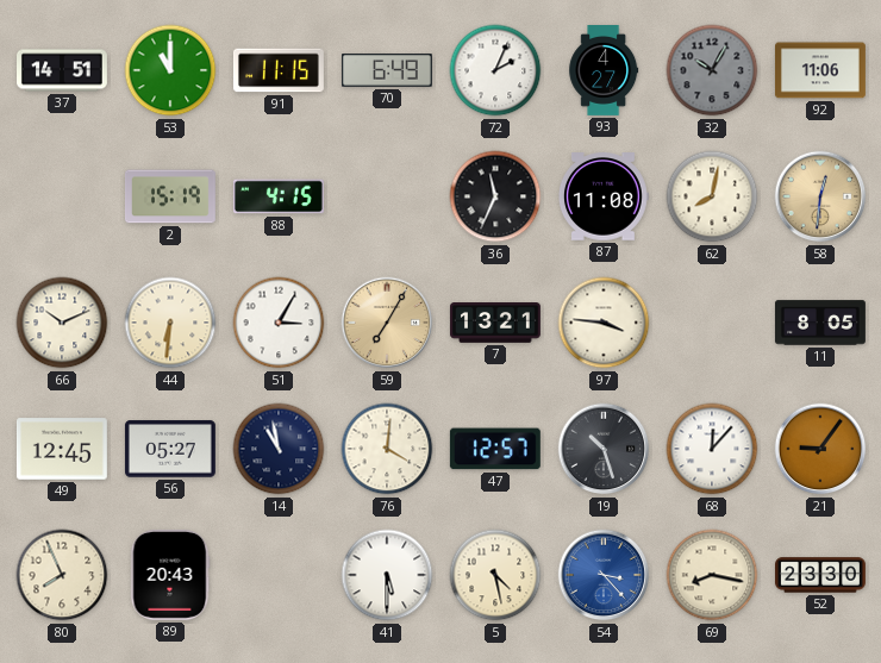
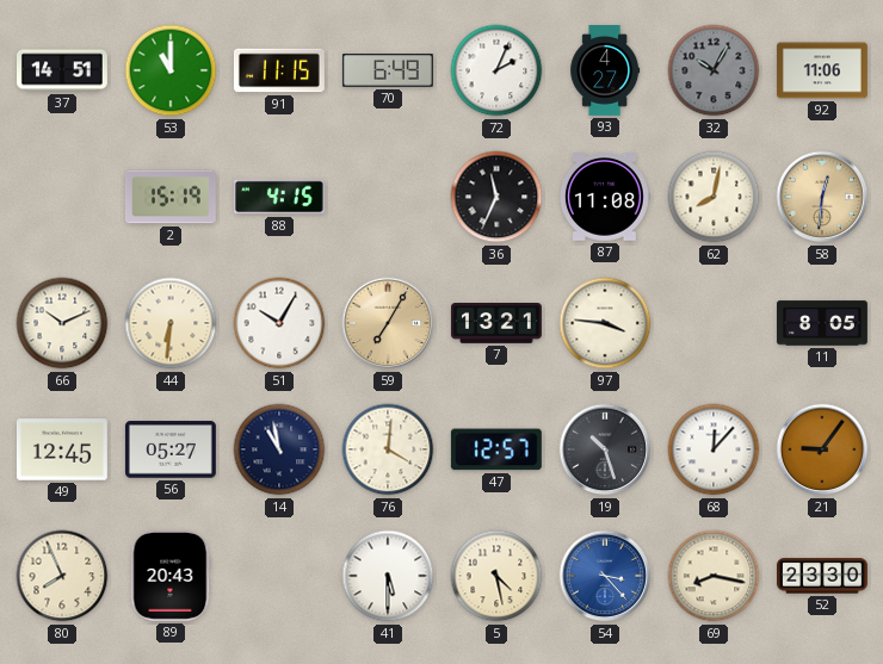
51: 3:05 -> 10:05
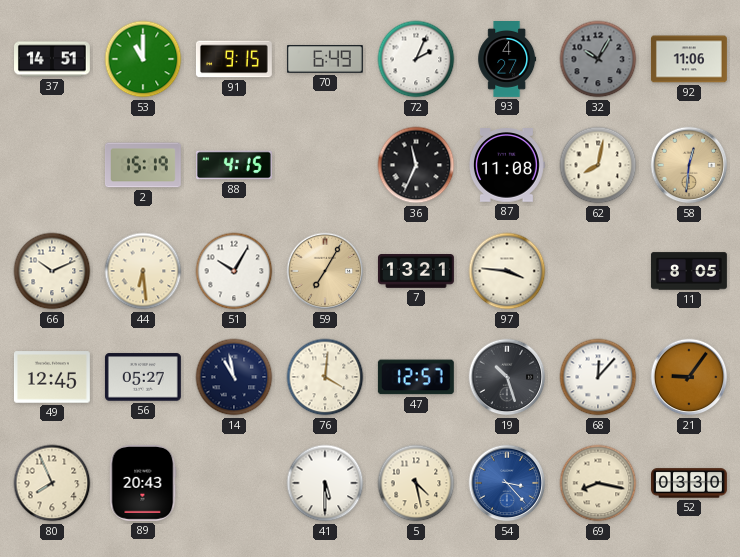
91: 11:15 -> 9:15
44: 6:31 -> 6:29
52: 23:30 -> 03:30
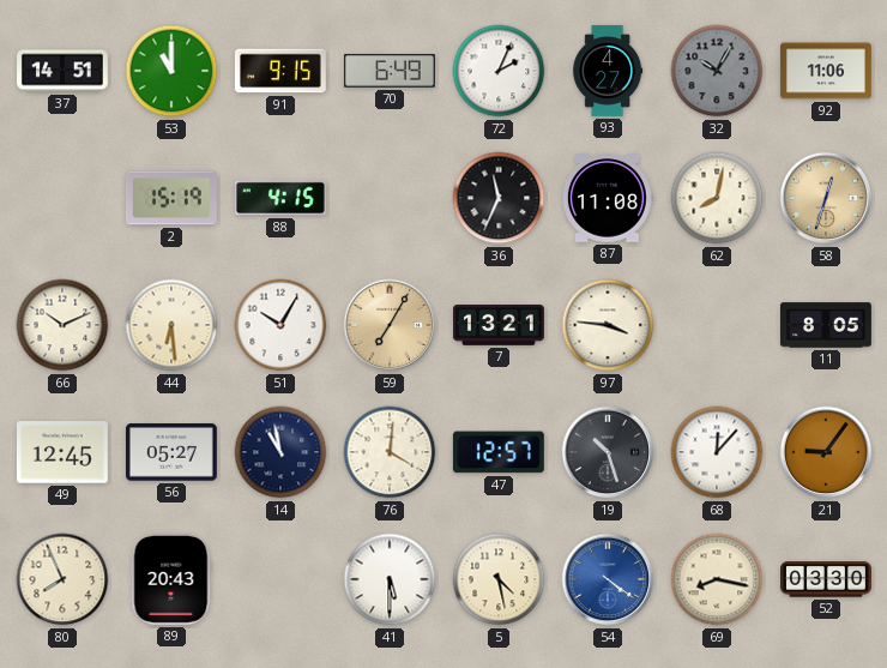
58: 12:31 -> 12:33
54: 3:23 -> 4:21
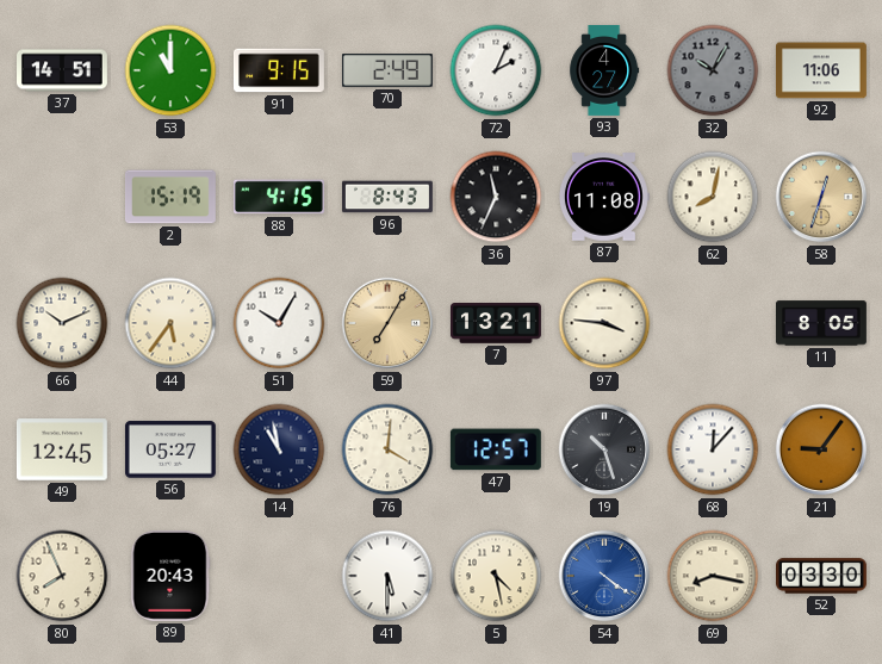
70: 6:49 -> 2:49
96: none -> 8:43
44: 6:29 -> 5:36
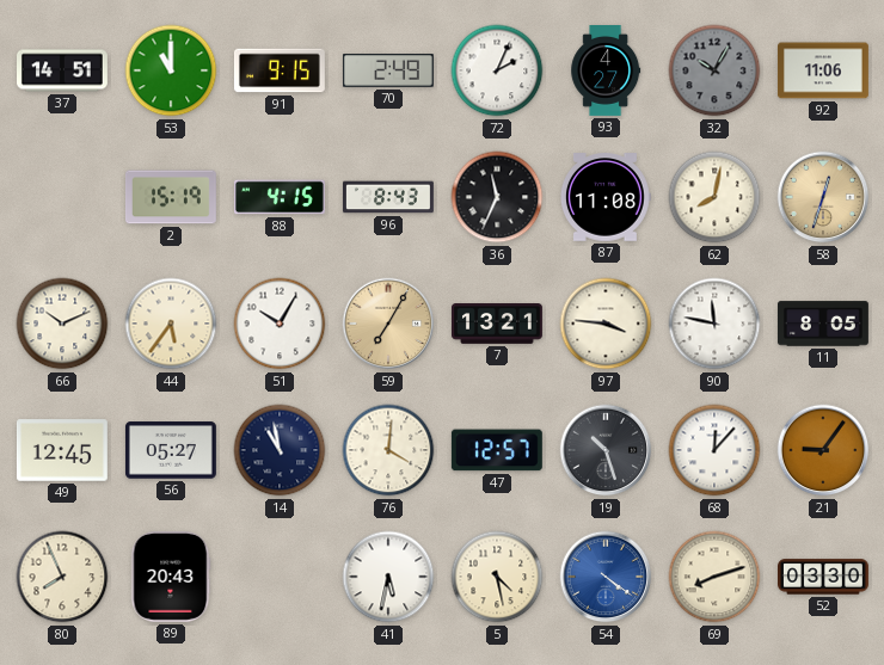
90: none -> 11:47
41: 5:30 -> 5:32
69: 8:17 -> 8:12
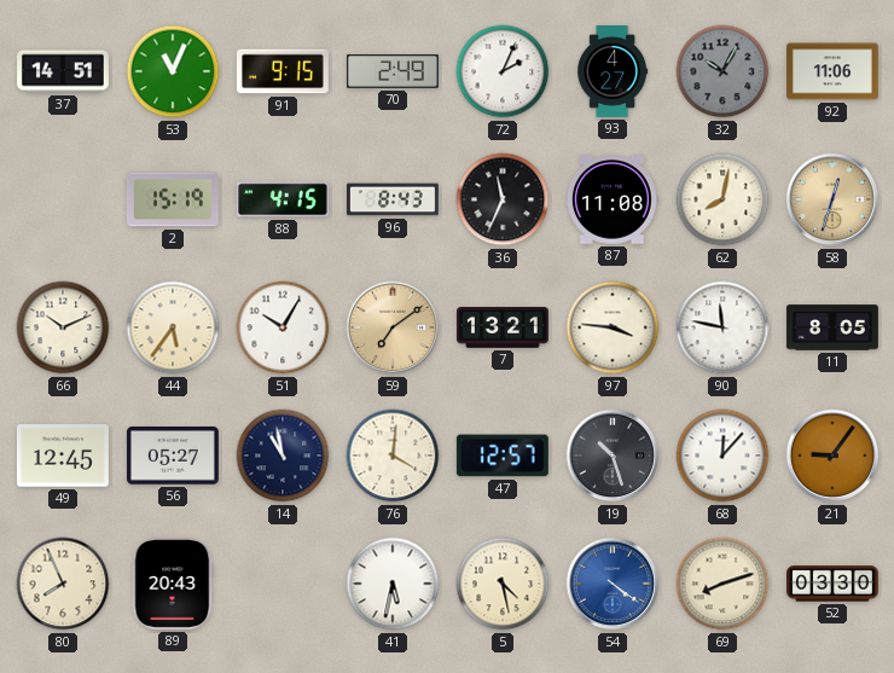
53: 11:00 -> 11:04
59: 7:05 -> 7:09
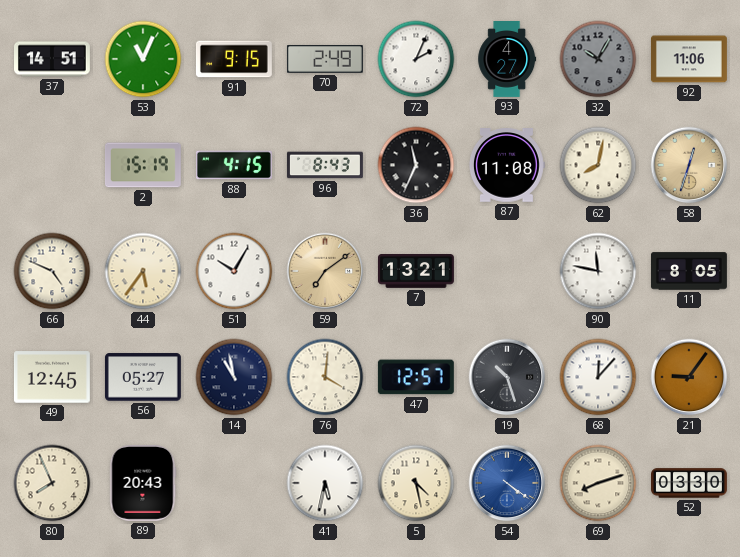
66: 10:11 -> 4:49
97: 3:46 -> none
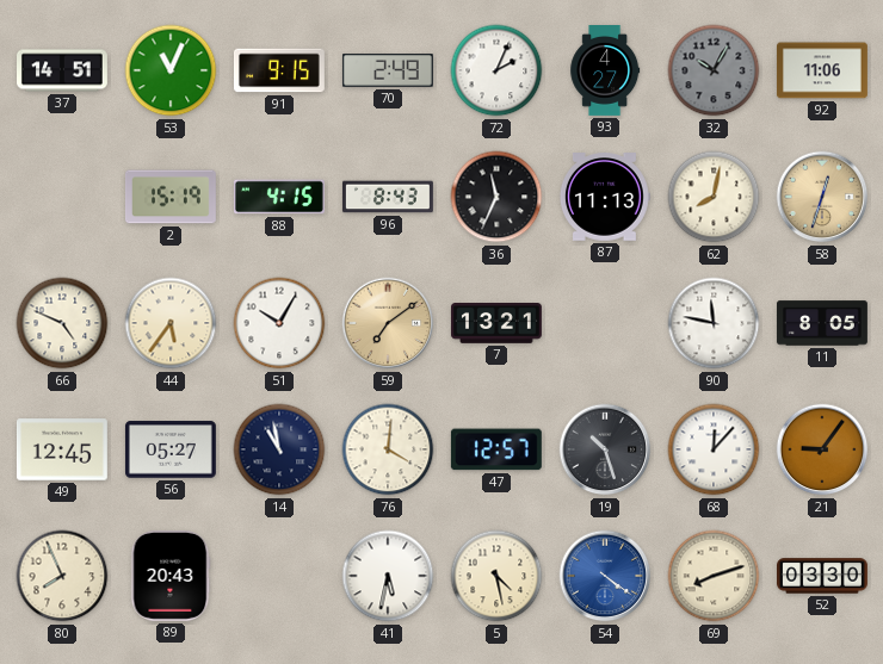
87: 11:08 -> 11:13
